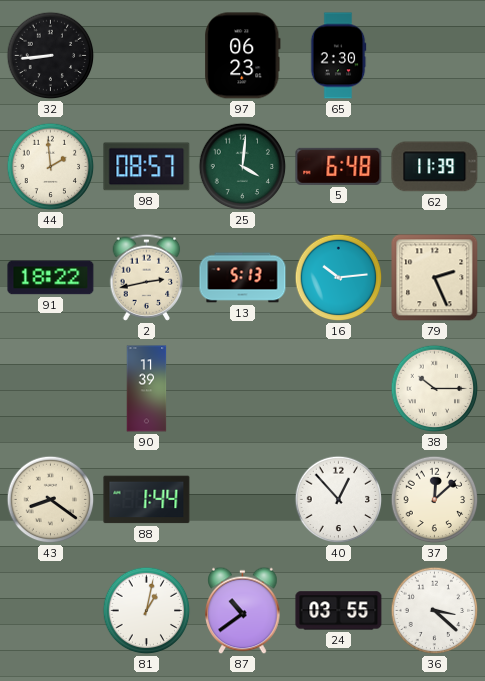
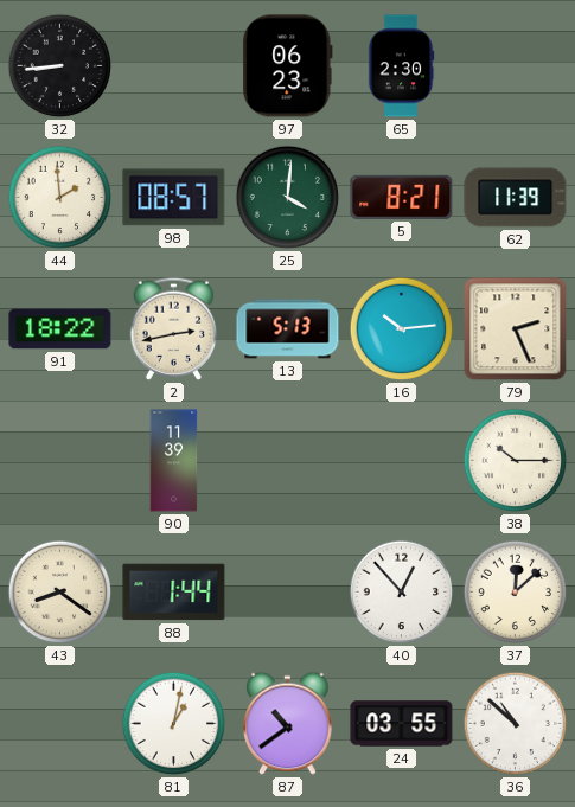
5: 6:48 -> 8:21
36: 3:22 -> 10:52
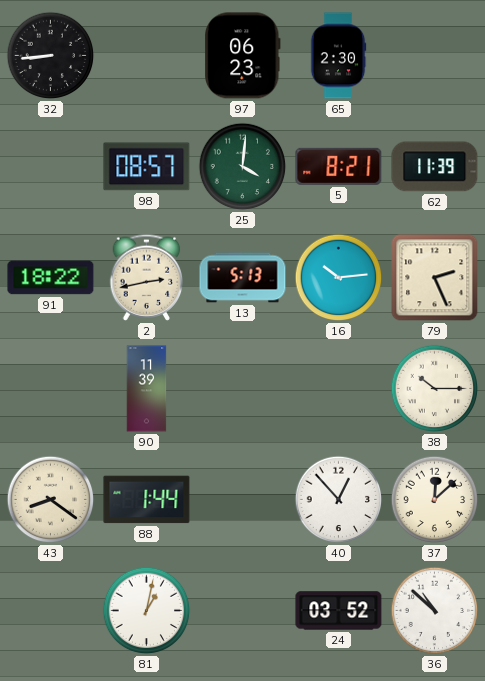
44: 1:59 -> none
87: 10:39 -> none
24: 03:55 -> 03:52
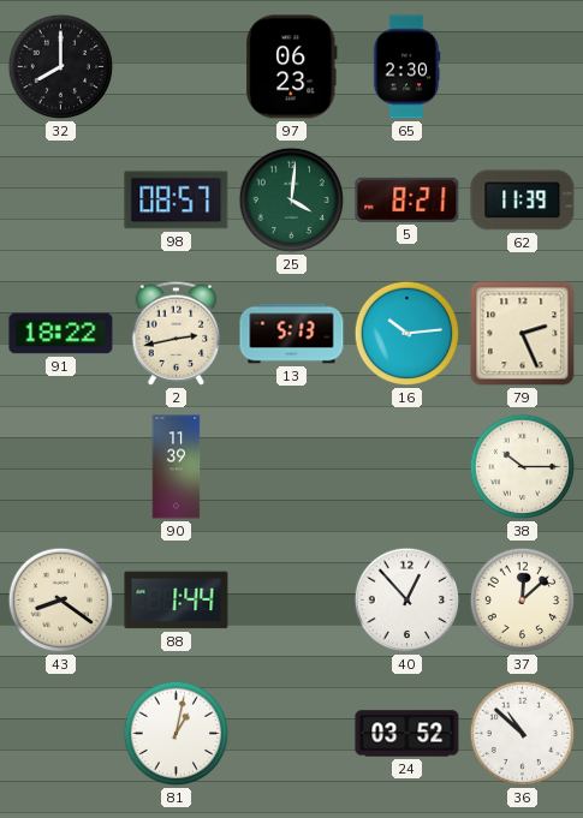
32: 8:44 -> 8:00
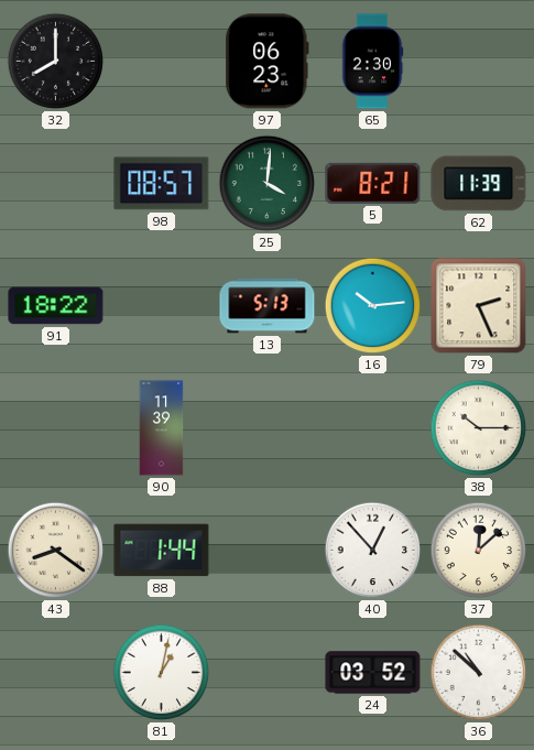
2: 2:43 -> none
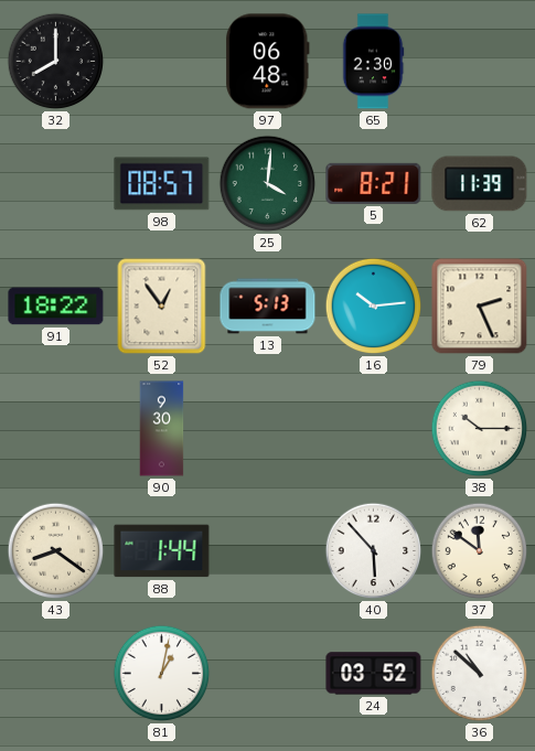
97: 06:23 -> 06:48
52: none -> 12:54
90: 11:39 -> 9:30
40: 12:53 -> 5:53
37: 12:08 -> 11:51
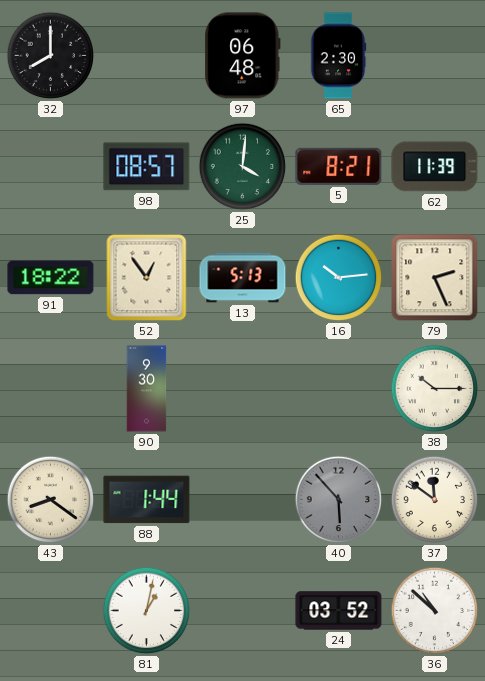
40 dial: white -> grey
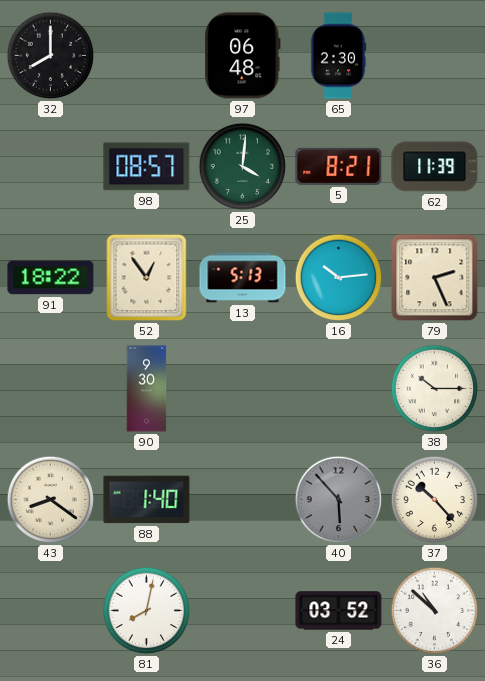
88: 1:44 -> 1:40
37: 11:51 -> 10:23
81: 1:02 -> 8:02
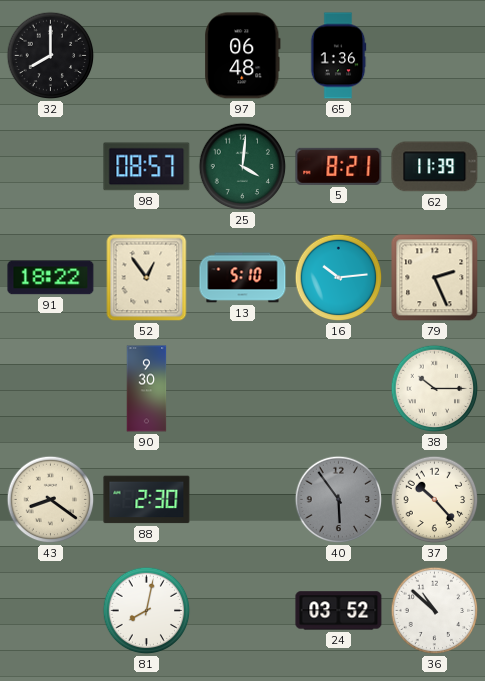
65: 2:30 -> 1:36
13: 5:13 -> 5:10
88: 1:40 -> 2:30
40: 5:53 -> 5:54
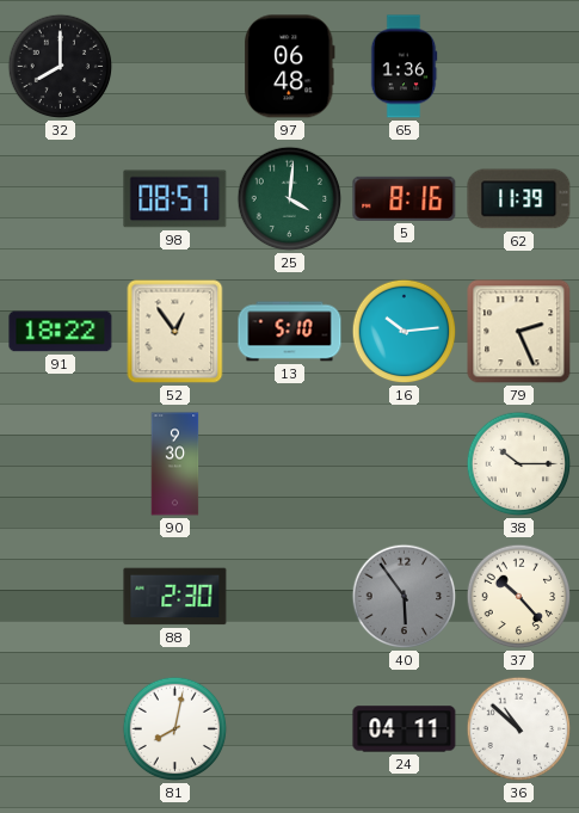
5: 8:21 -> 8:16
43: 8:21 -> none
24: 03:52 -> 04:11
